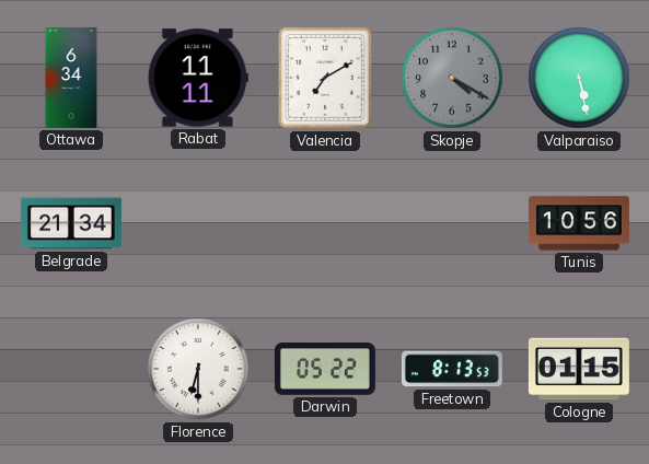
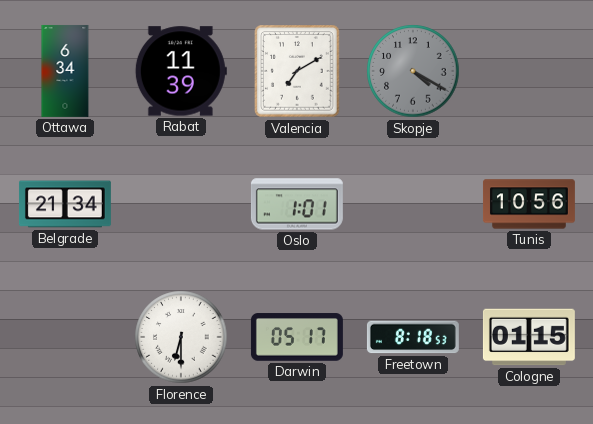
Rabat: 11:11 -> 11:39
Valparaiso: 5:28 -> none
Oslo: none -> 1:01
Darwin: 05:22 -> 05:17
Freetown: 8:13 -> 8:18
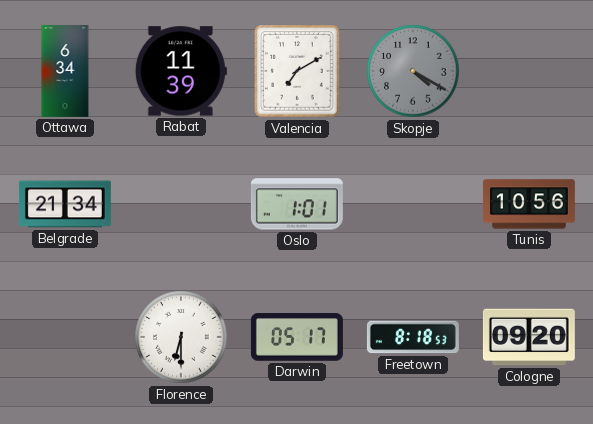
Cologne: 01:15 -> 09:20
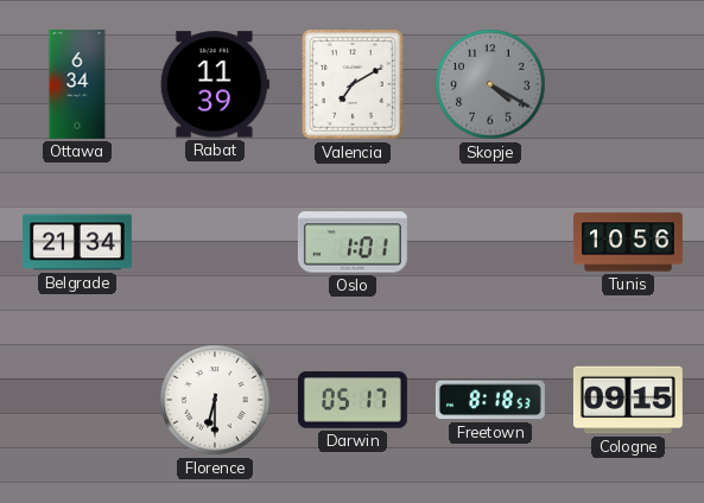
Cologne: 09:20 -> 09:15
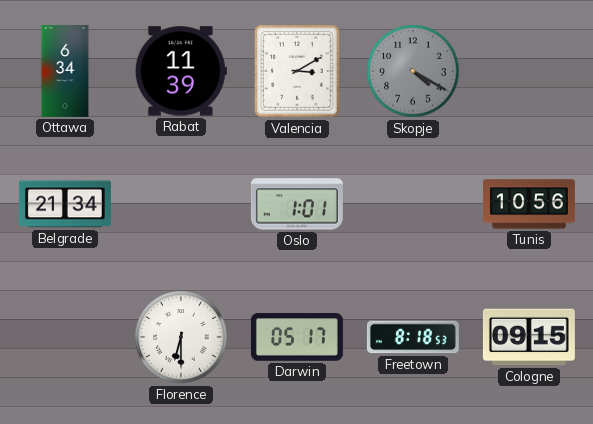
Valencia: 7:10 -> 3:10
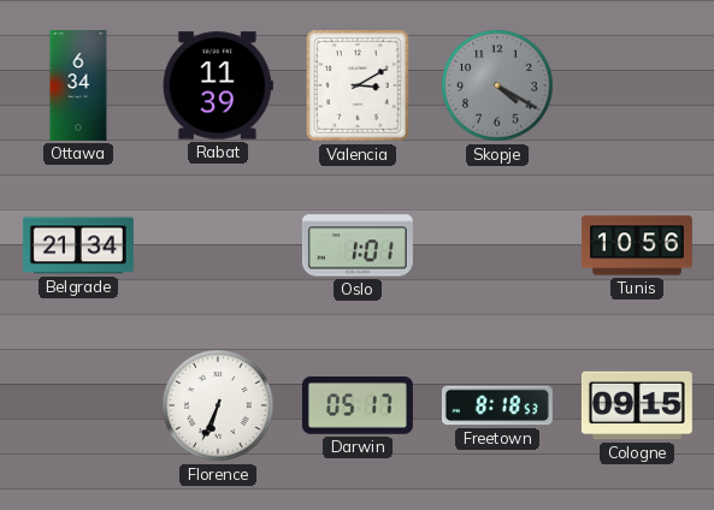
Florence: 6:30 -> 6:34
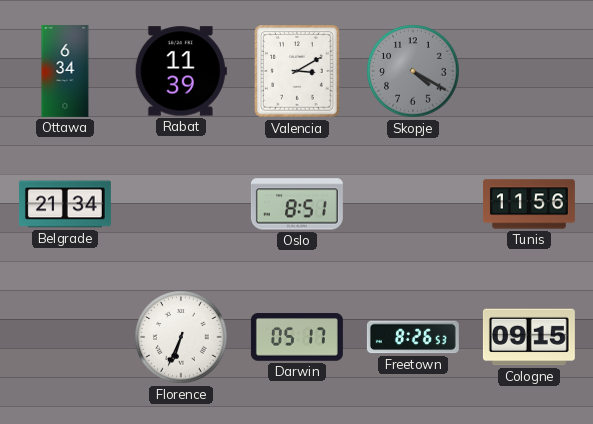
Oslo: 1:01 -> 8:51
Tunis: 10:56 -> 11:56
Freetown: 8:18 -> 8:26
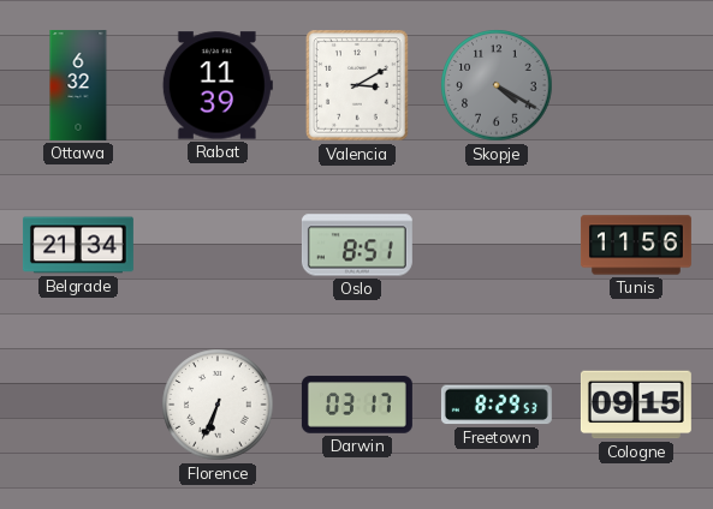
Ottawa: 6:34 -> 6:32
Darwin: 05:17 -> 03:17
Freetown: 8:26 -> 8:29
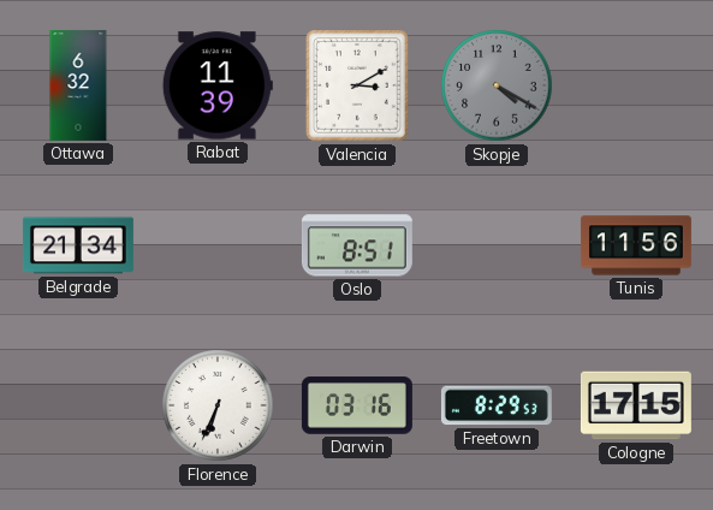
Darwin: 03:17 -> 03:16
Cologne: 09:15 -> 17:15
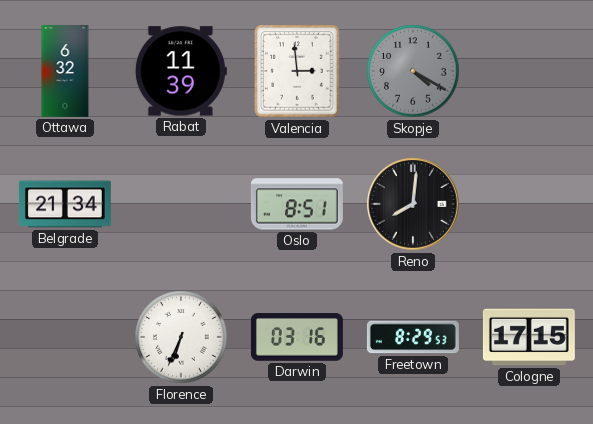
Valencia: 3:10 -> 2:59
Reno: none -> 8:01
Tunis: 11:56 -> none
